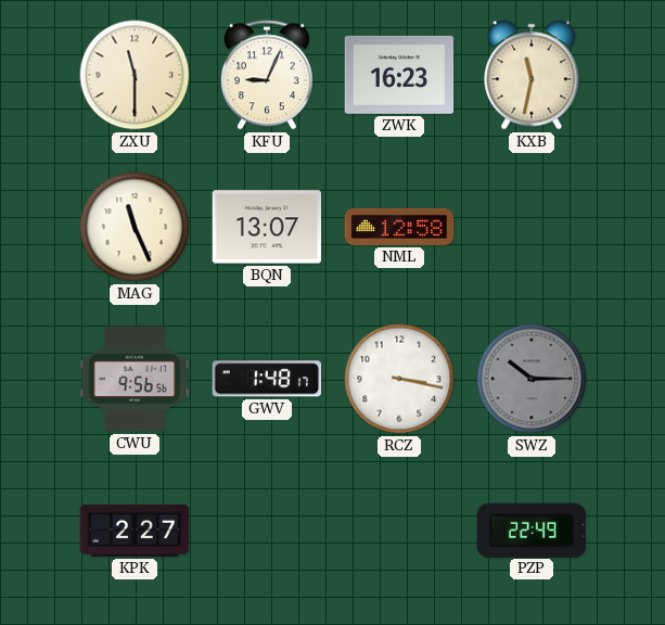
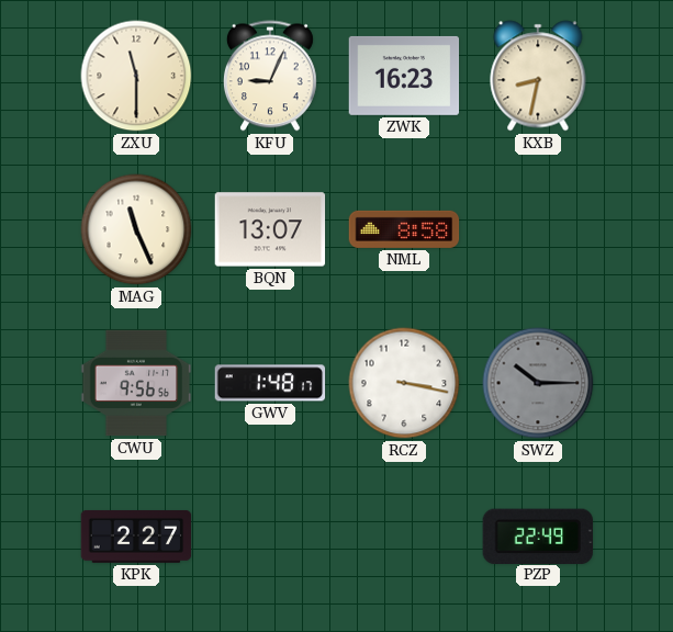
KXB: 11:32 -> 8:32
NML: 12:58 -> 8:58
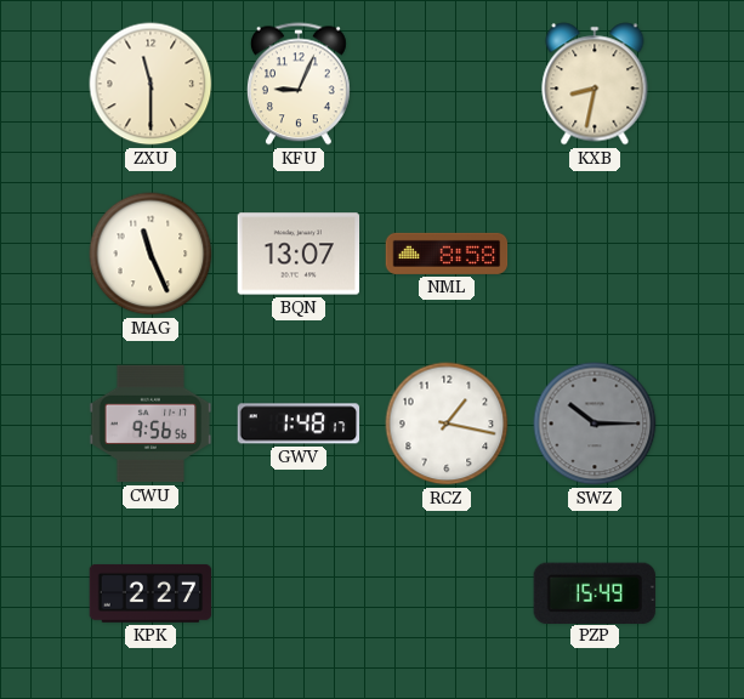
ZWK: 16:23 -> none
RCZ: 3:17 -> 1:17
PZP: 22:49 -> 15:49
